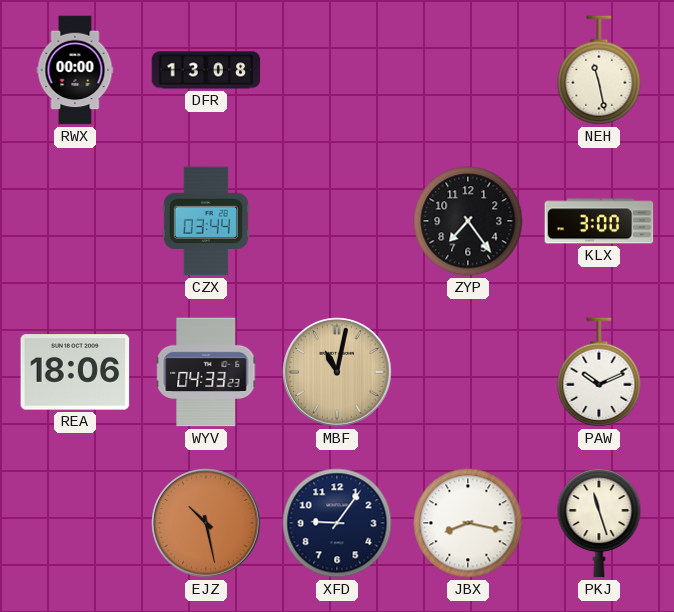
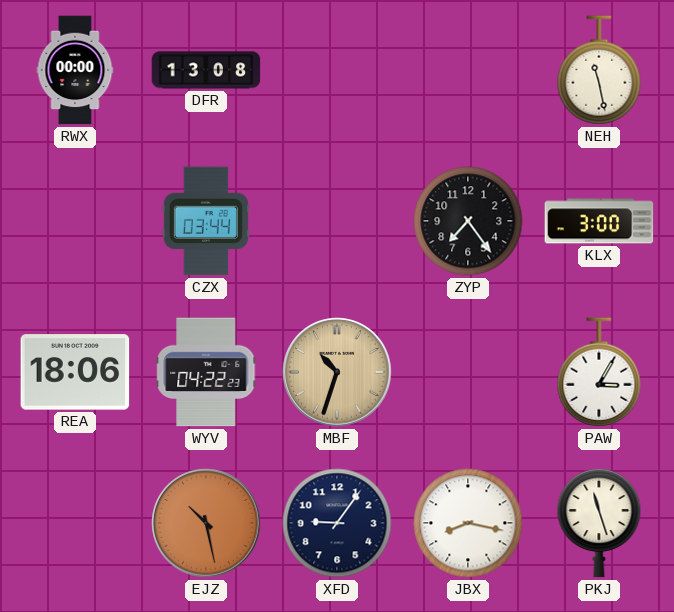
WYV: 04:33 -> 04:22
MBF: 11:02 -> 10:33
PAW: 10:11 -> 3:05
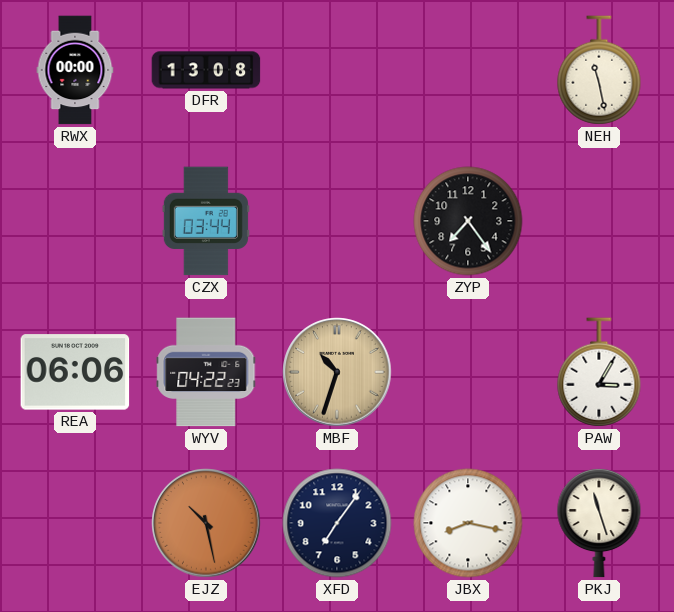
KLX: 3:00 -> none
REA: 18:06 -> 06:06
XFD: 9:06 -> 7:06
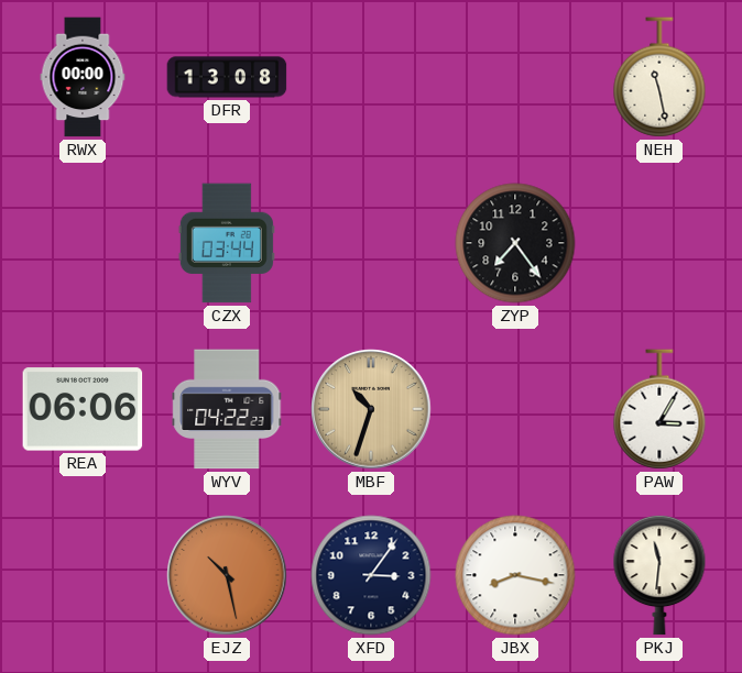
XFD: 7:06 -> 3:06
PKJ: 11:27 -> 11:31
